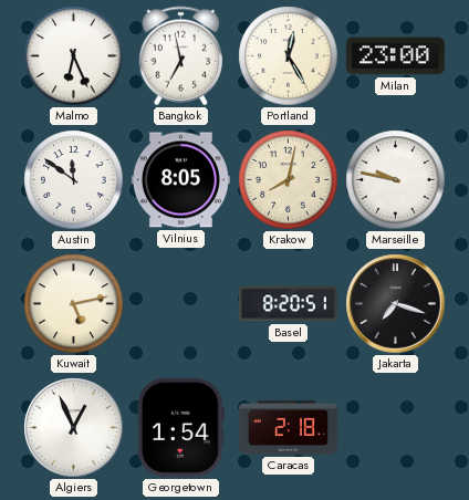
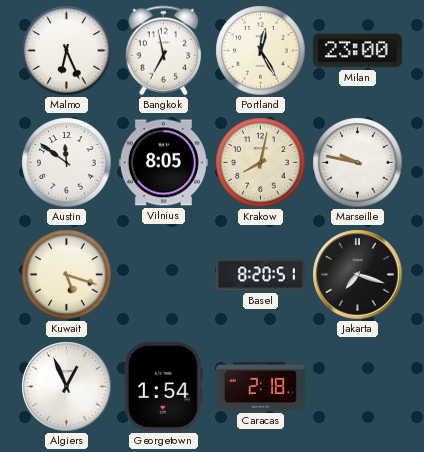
Kuwait: 5:13 -> 5:18
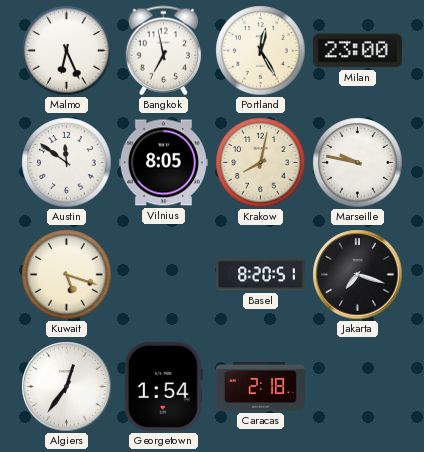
Algiers: 12:56 -> 12:36
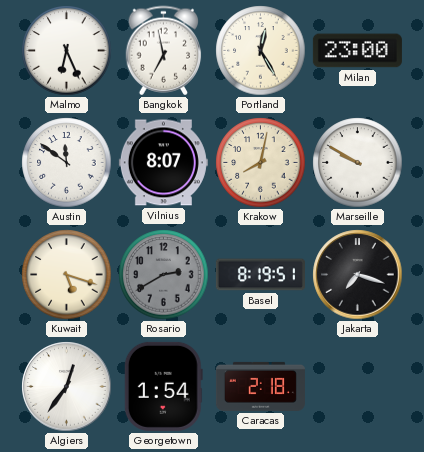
Vilnius: 8:05 -> 8:07
Marseille: 9:47 -> 9:50
Rosario: none -> 2:40
Basel: 8:20 -> 8:19
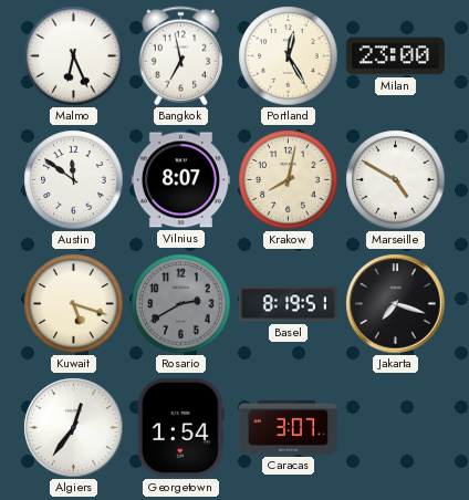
Marseille: 9:50 -> 4:50
Caracas: 2:18 -> 3:07
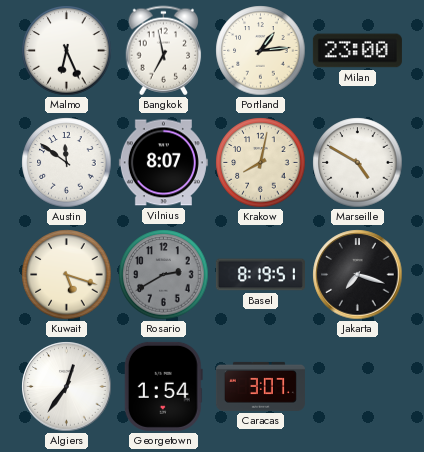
Portland: 12:25 -> 1:14
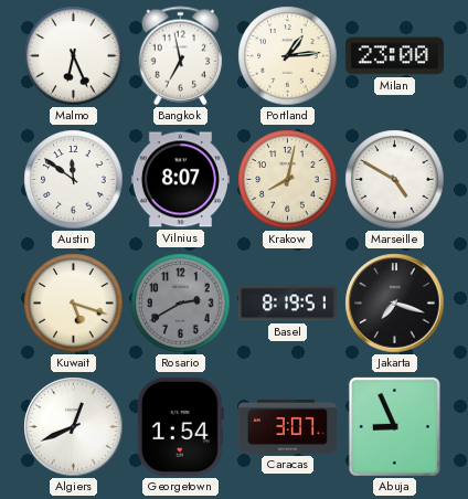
Algiers: 12:36 -> 12:41
Abuja: none -> 8:56
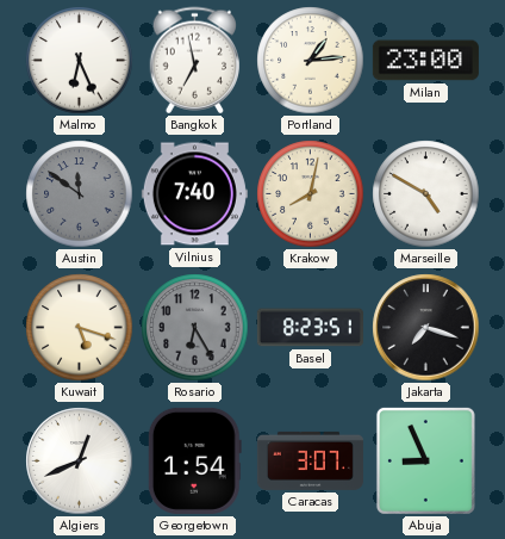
Austin dial: white -> grey
Vilnius: 8:07 -> 7:40
Rosario: 2:40 -> 6:25
Basel: 8:19 -> 8:23
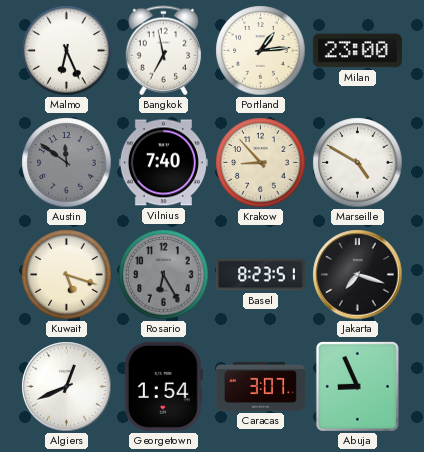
Krakow: 8:02 -> 8:53
